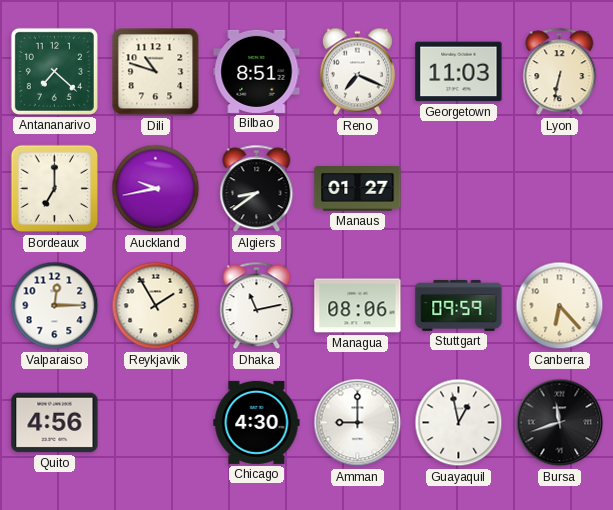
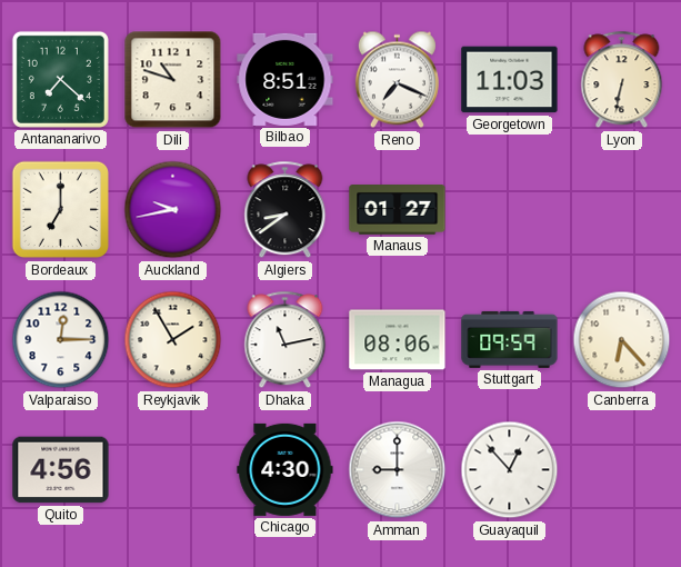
Guayaquil: 12:58 -> 12:53
Bursa: 11:42 -> none
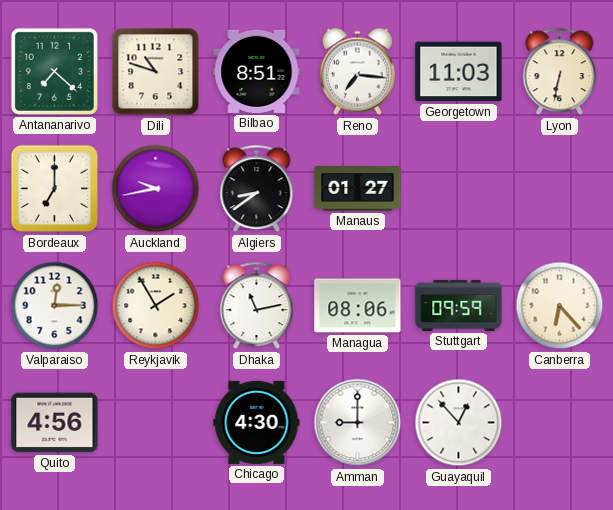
Reno: 7:19 -> 7:16
